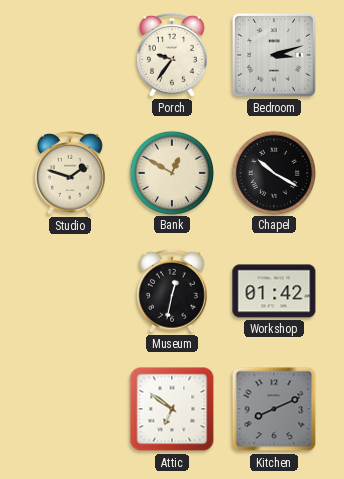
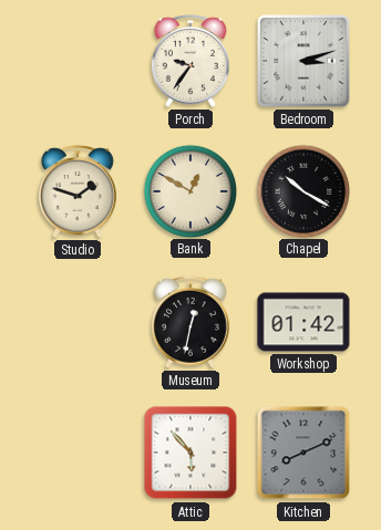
Attic: 6:51 -> 5:53
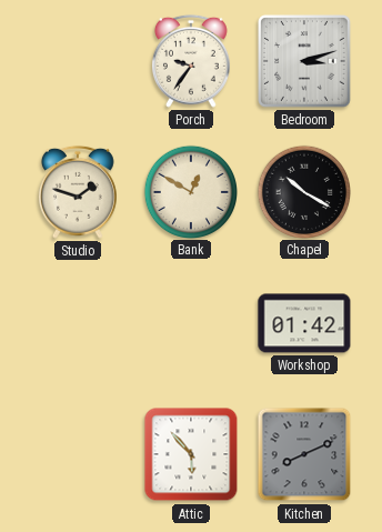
Museum: 12:32 -> none
